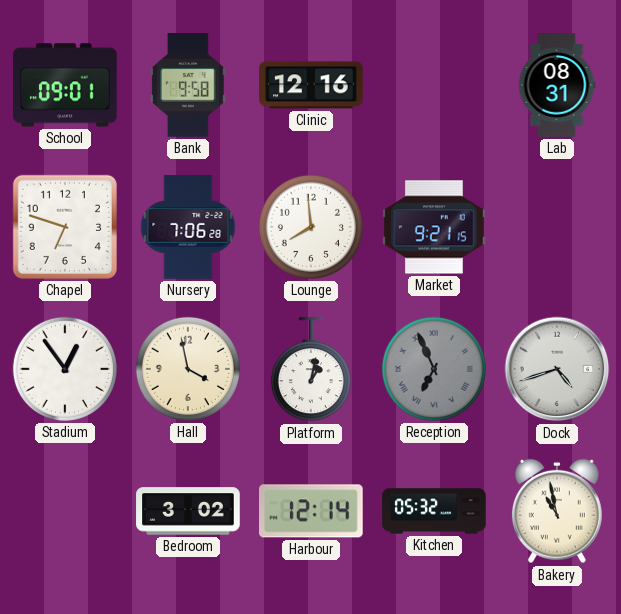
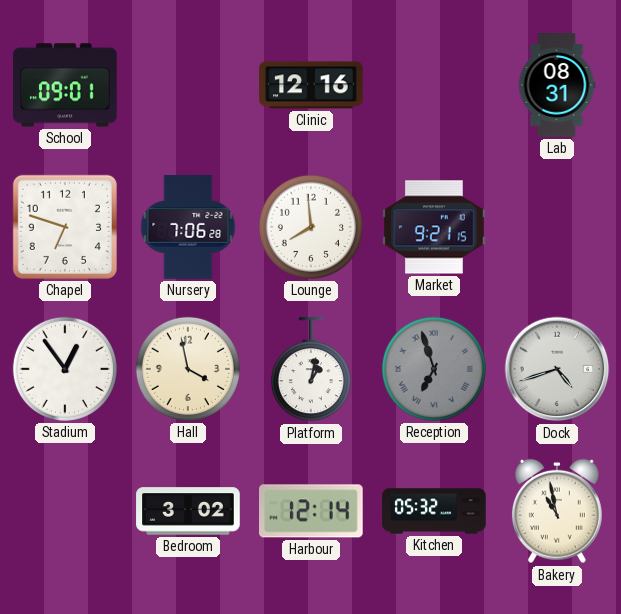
Bank: 9:58 -> none
Reception: 6:56 -> 6:57
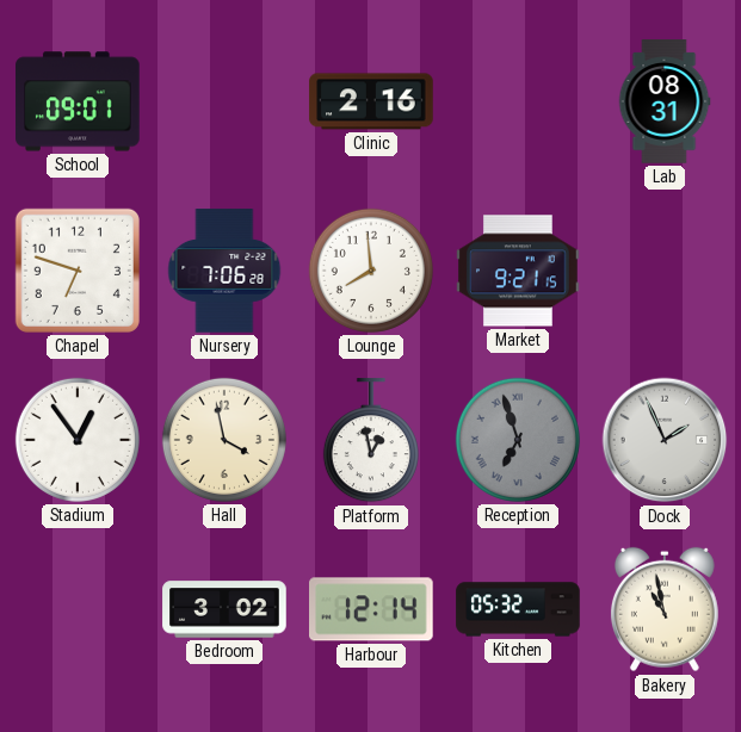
Clinic: 12:16 -> 2:16
Platform: 1:02 -> 12:58
Dock: 4:42 -> 1:56
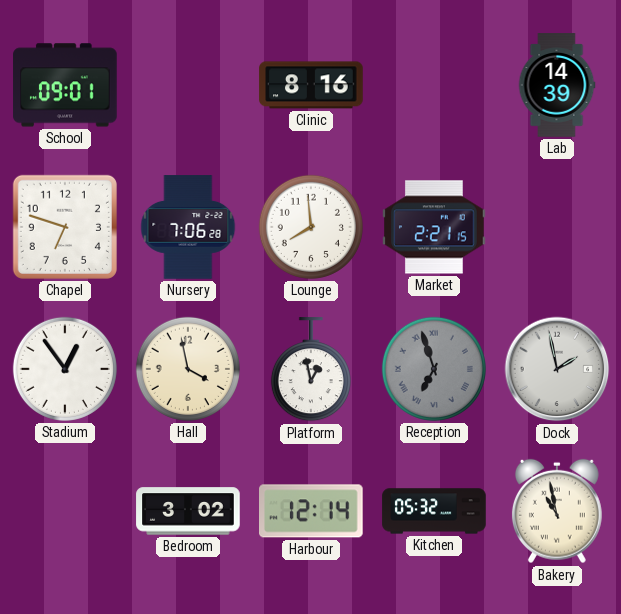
Clinic: 2:16 -> 8:16
Lab: 08:31 -> 14:39
Market: 9:21 -> 2:21
Dock: 1:56 -> 1:58
